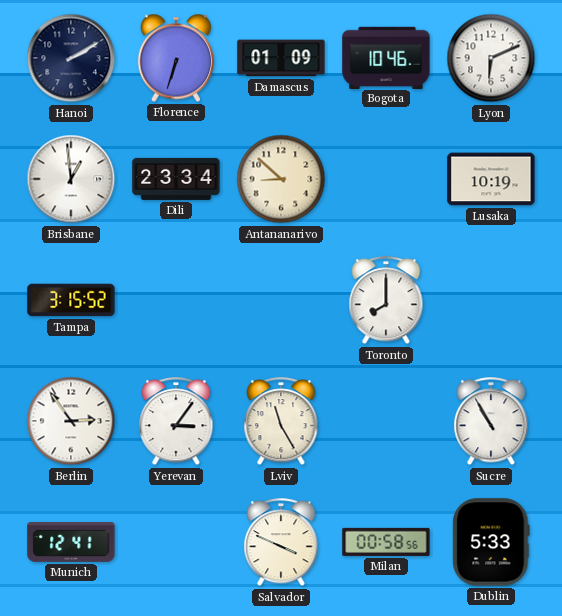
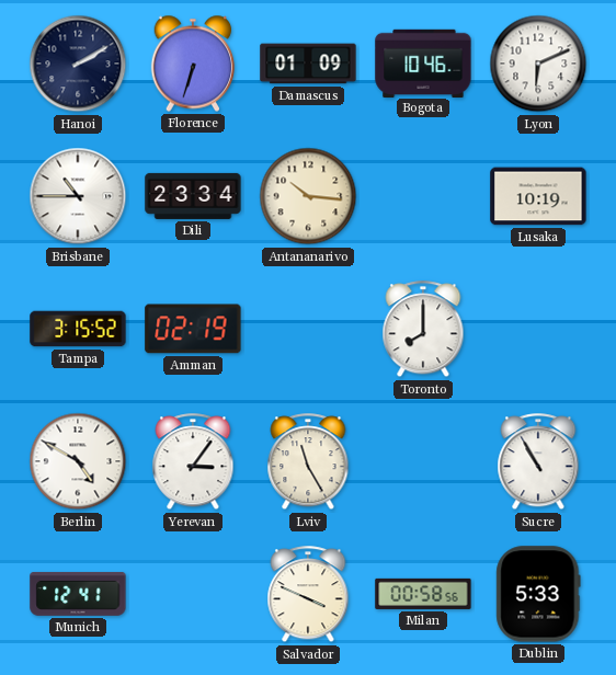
Brisbane: 12:59 -> 10:45
Antananarivo: 8:52 -> 10:16
Amman: none -> 02:19
Berlin: 2:54 -> 4:50
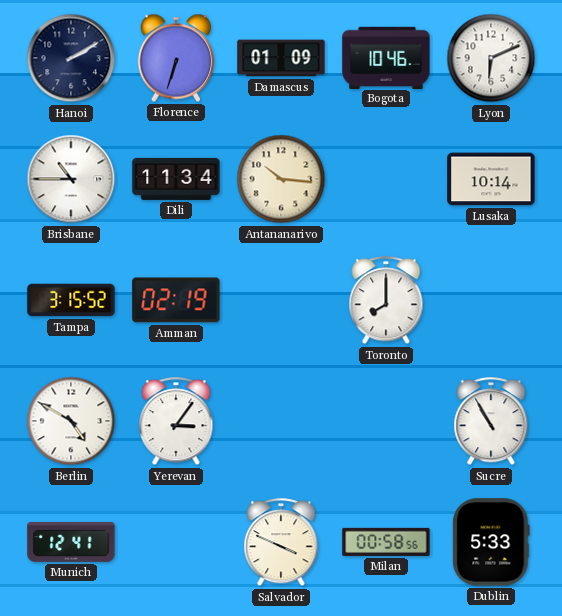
Dili: 23:34 -> 11:34
Lusaka: 10:19 -> 10:14
Lviv: 11:25 -> none
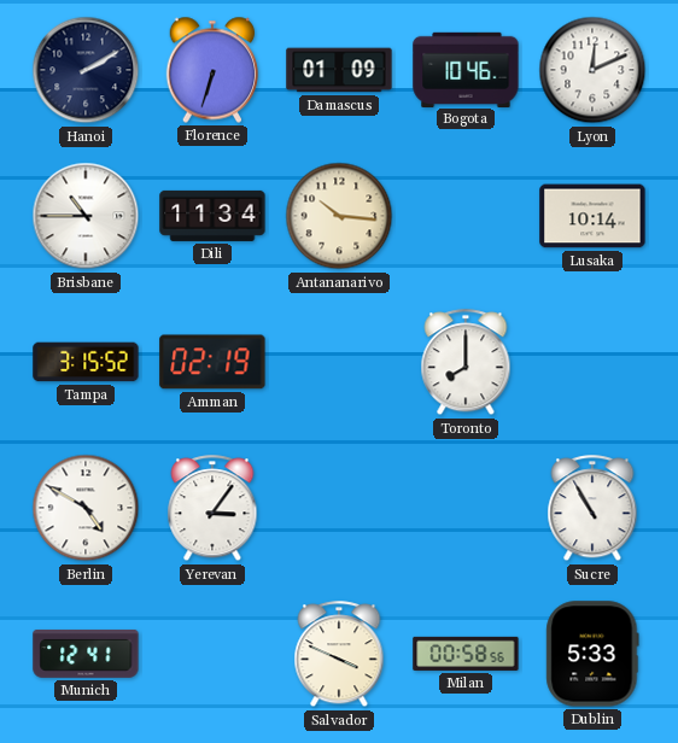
Lyon: 6:11 -> 12:11
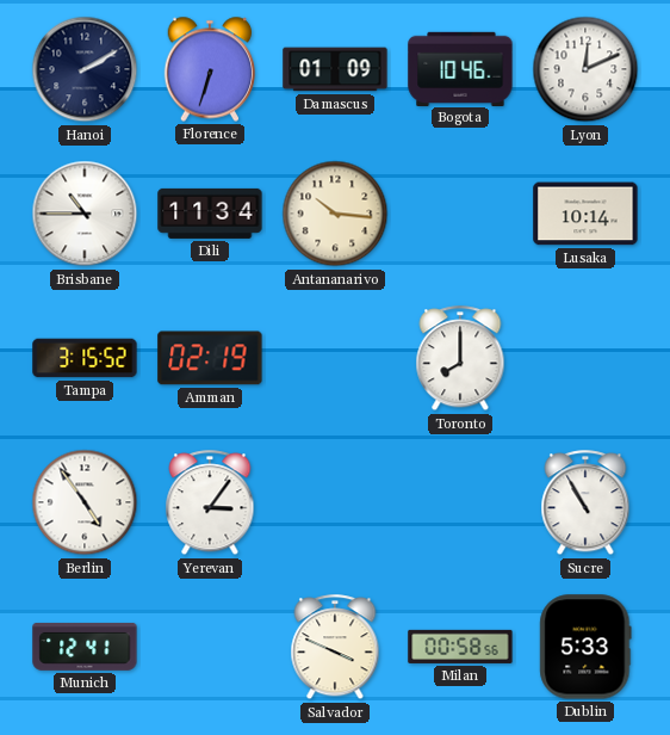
Berlin: 4:50 -> 4:54
